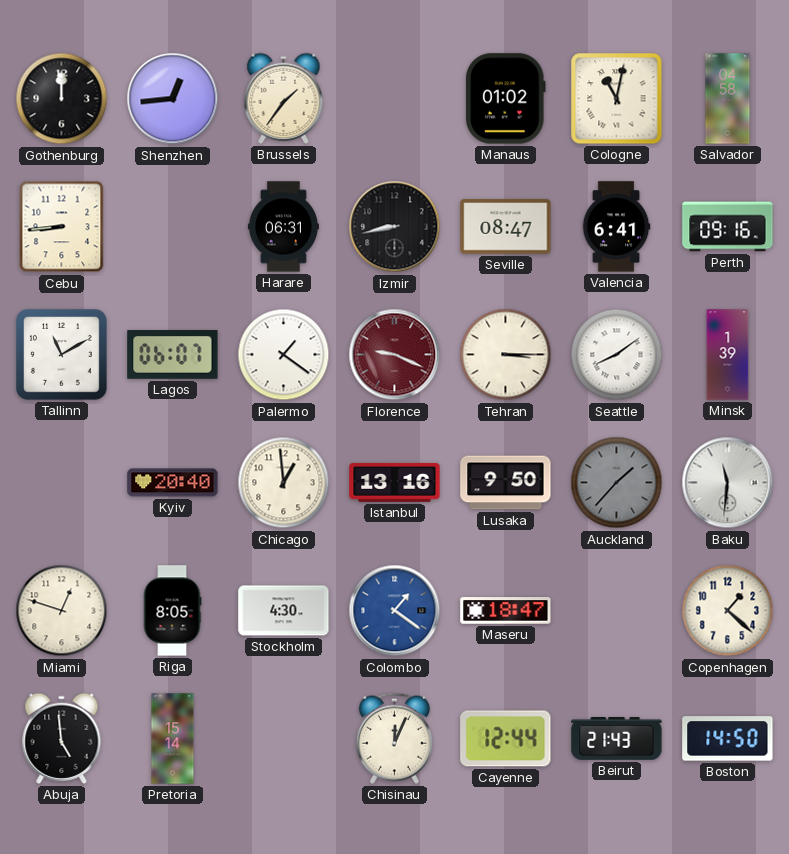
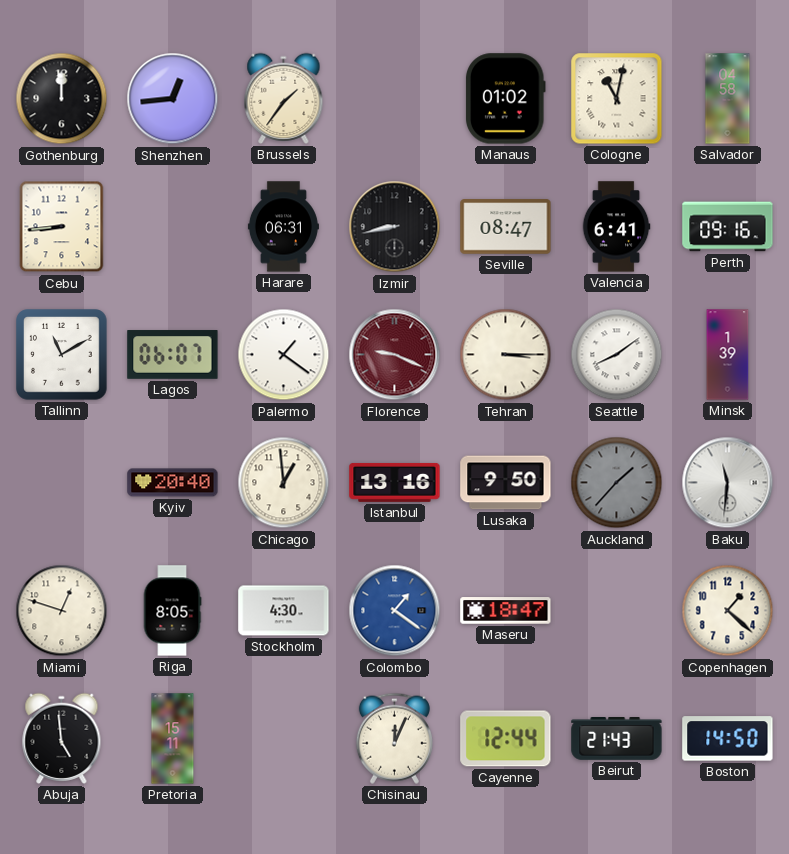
Pretoria: 15:14 -> 15:11
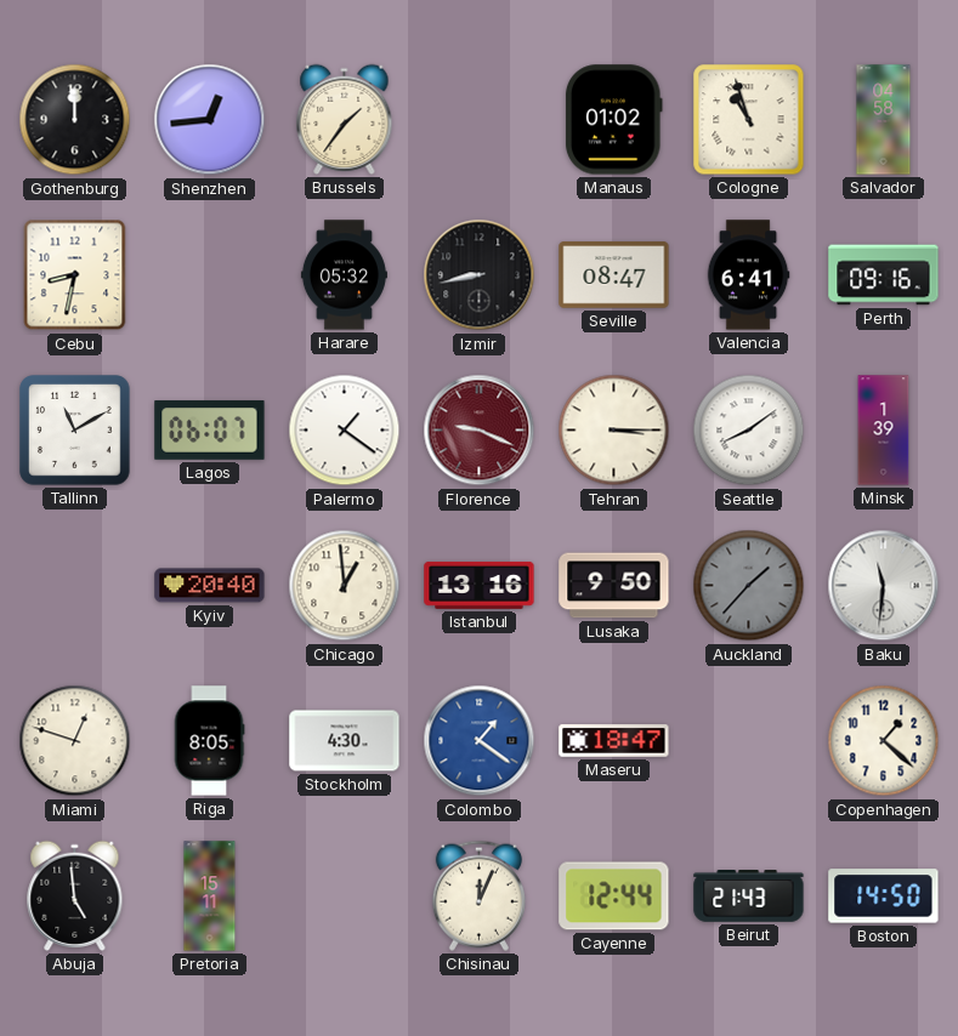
Cologne: 11:02 -> 10:57
Cebu: 8:44 -> 8:32
Harare: 06:31 -> 05:32
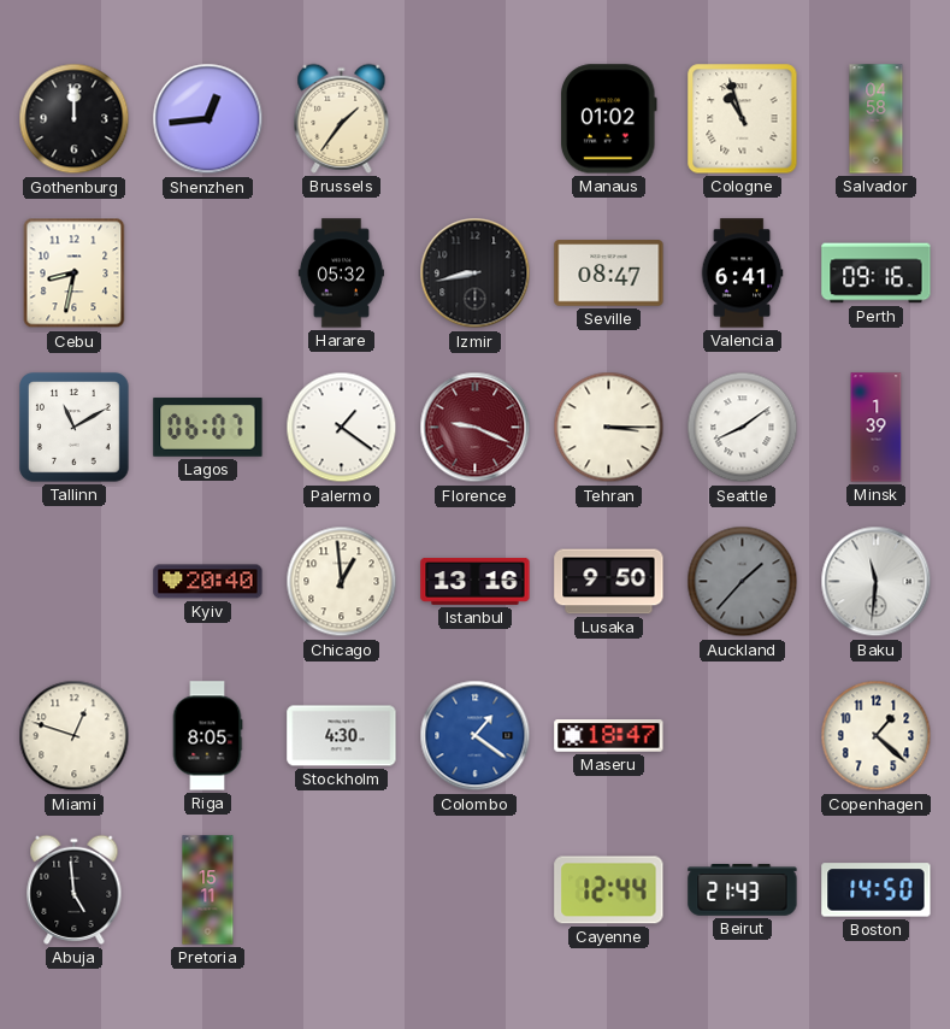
Chisinau: 12:04 -> none
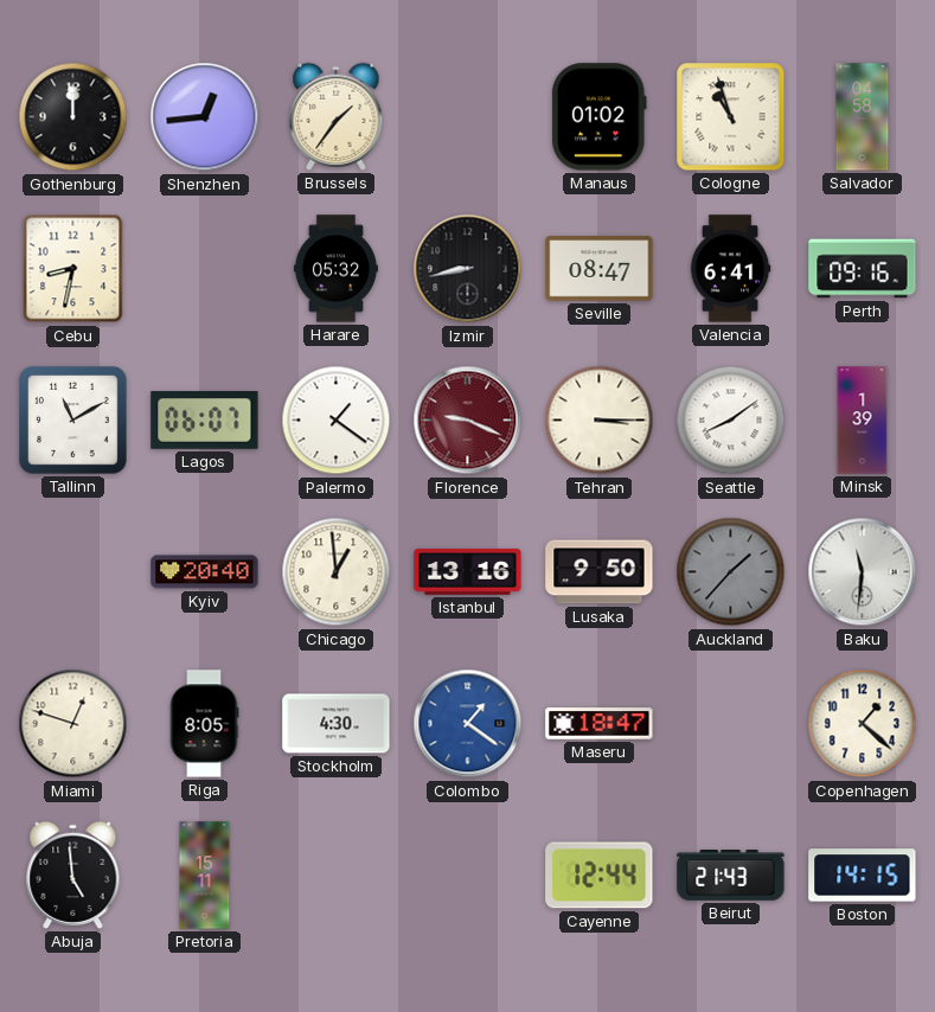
Boston: 14:50 -> 14:15
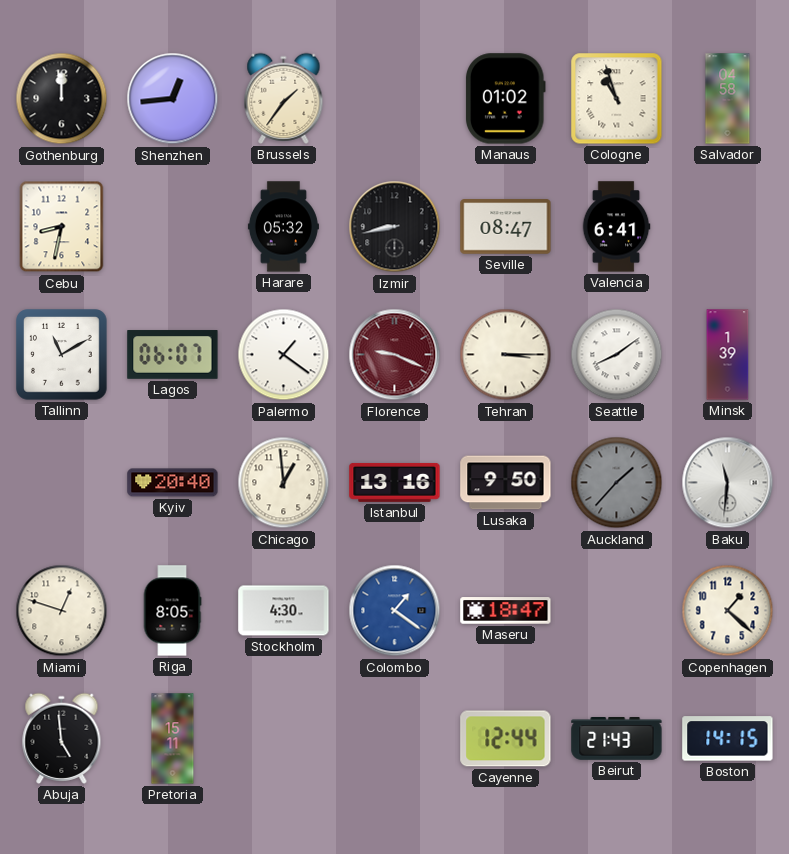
Perth: 09:16 -> none
